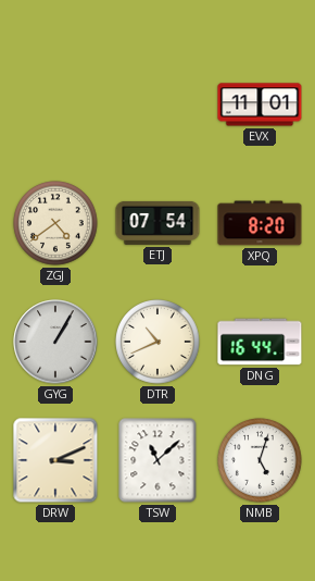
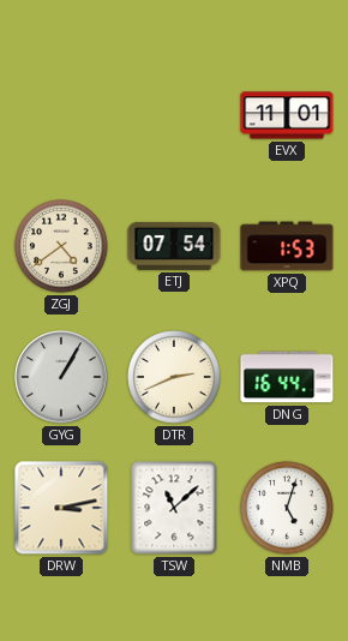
XPQ: 8:20 -> 1:53
DTR: 10:41 -> 2:41
DRW: 3:11 -> 3:13
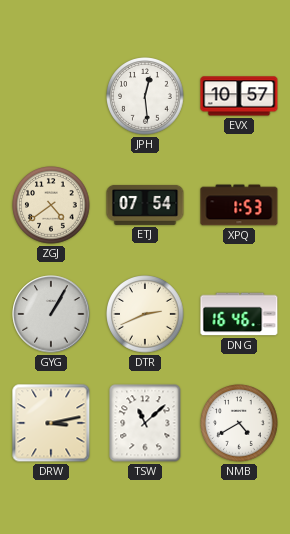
JPH: none -> 12:29
EVX: 11:01 -> 10:57
DNG: 16:44 -> 16:46
NMB: 5:03 -> 4:40
